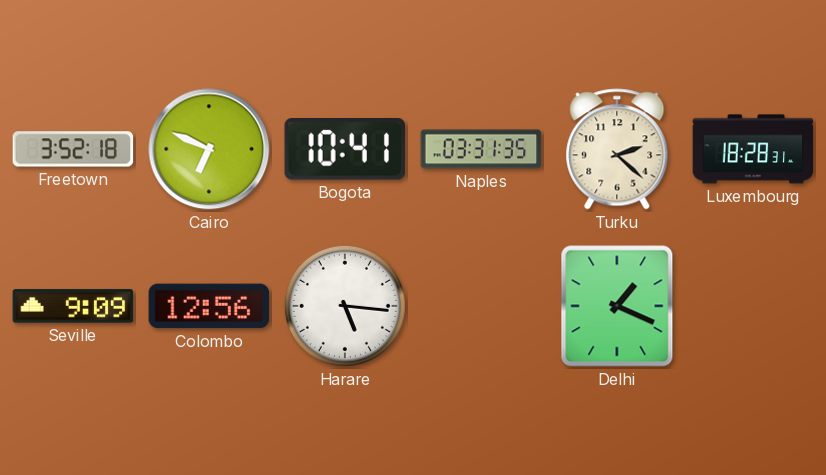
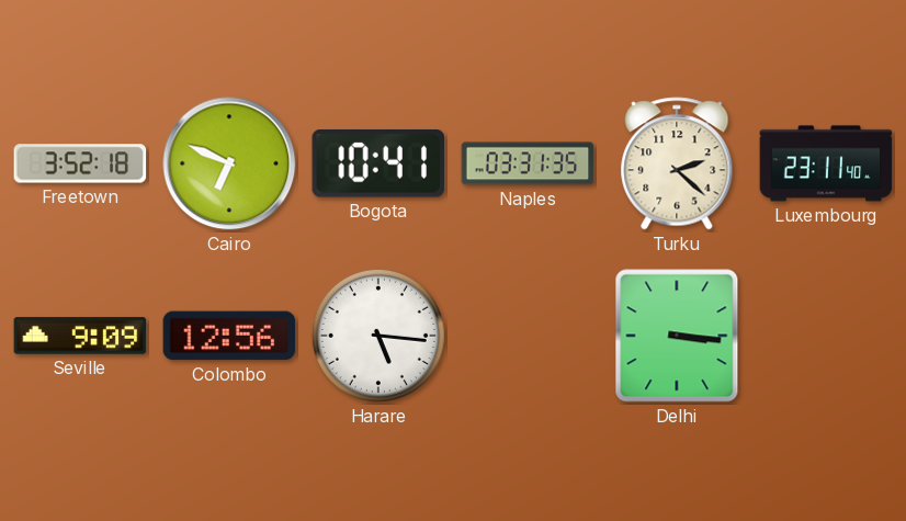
Luxembourg: 18:28 -> 23:11
Delhi: 1:19 -> 3:16
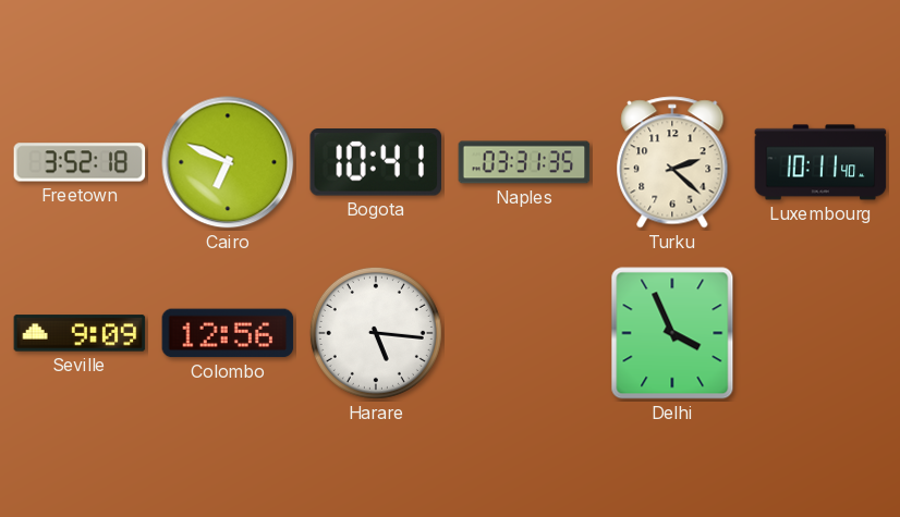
Luxembourg: 23:11 -> 10:11
Delhi: 3:16 -> 3:56
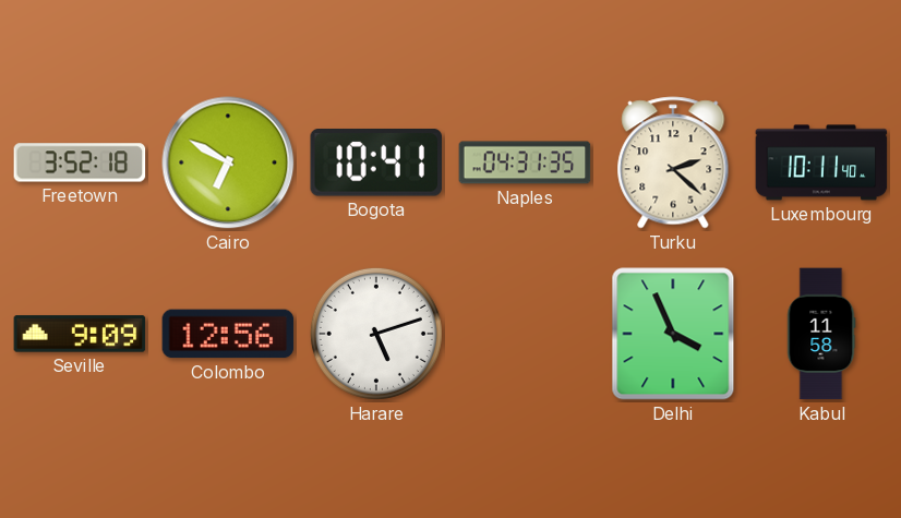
Cairo: 6:49 -> 6:50
Naples: 03:31 -> 04:31
Harare: 5:16 -> 5:12
Kabul: none -> 11:58
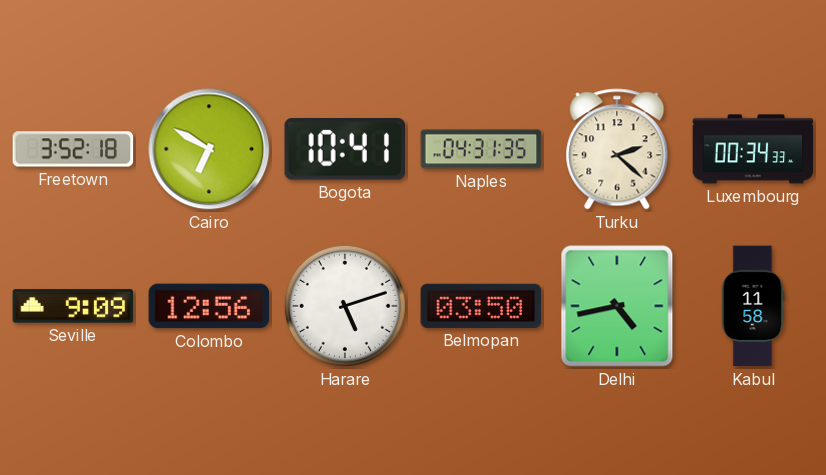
Luxembourg: 10:11 -> 00:34
Belmopan: none -> 03:50
Delhi: 3:56 -> 4:43
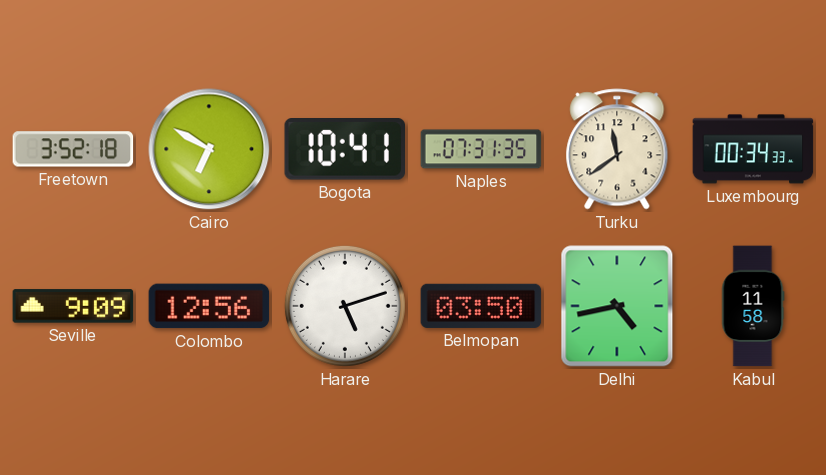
Naples: 04:31 -> 07:31
Turku: 2:22 -> 11:39
